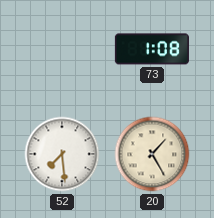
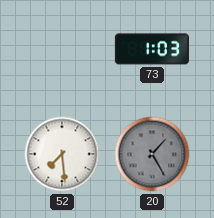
73: 1:08 -> 1:03
20 dial: cream -> grey
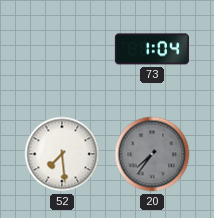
73: 1:03 -> 1:04
20: 1:25 -> 7:36
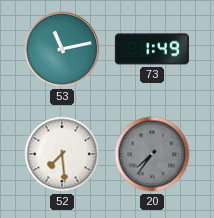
53: none -> 11:13
73: 1:04 -> 1:49
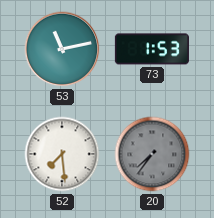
73: 1:49 -> 1:53
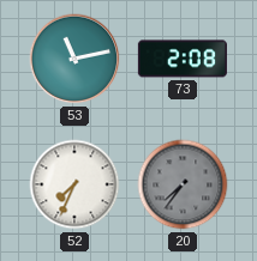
73: 1:53 -> 2:08
52: 7:29 -> 7:34
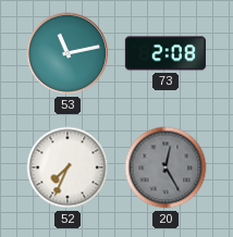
20: 7:36 -> 12:25
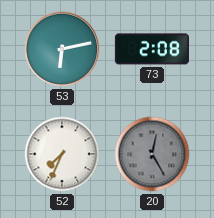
53: 11:13 -> 6:13
